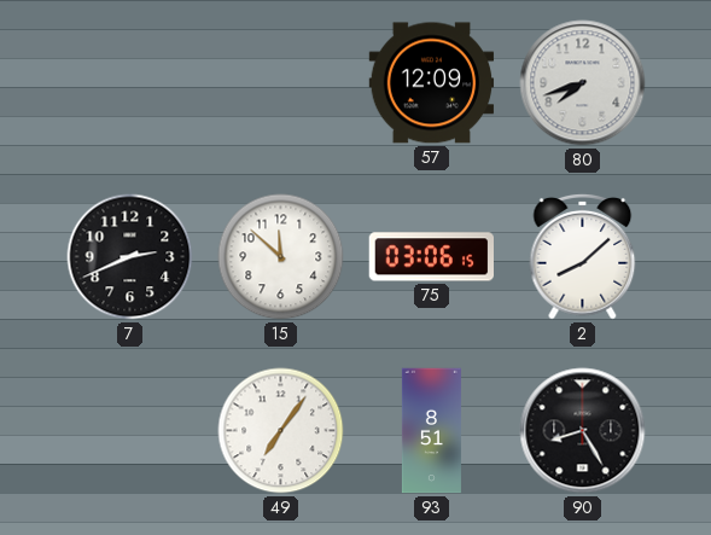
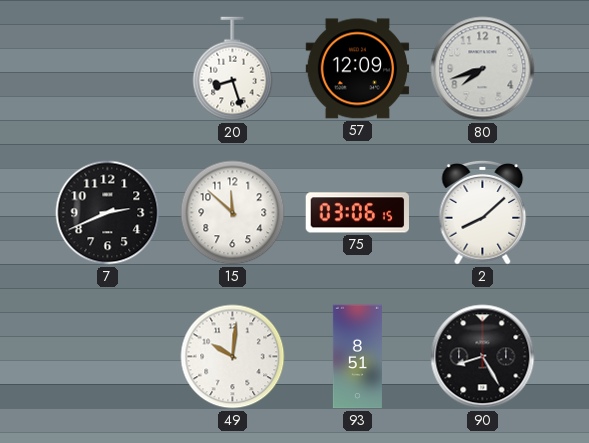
20: none -> 8:27
49: 7:06 -> 10:01
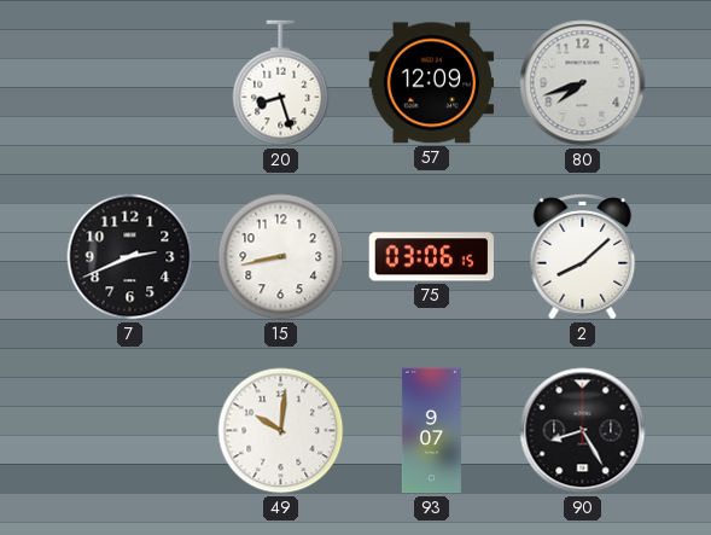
15: 11:52 -> 8:43
93: 8:51 -> 9:07
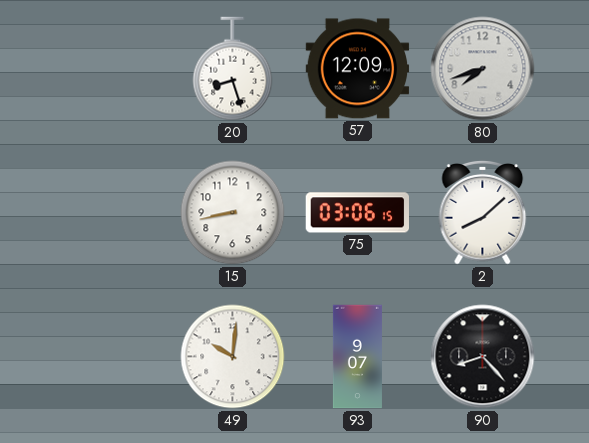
7: 2:41 -> none
90: 8:25 -> 8:23
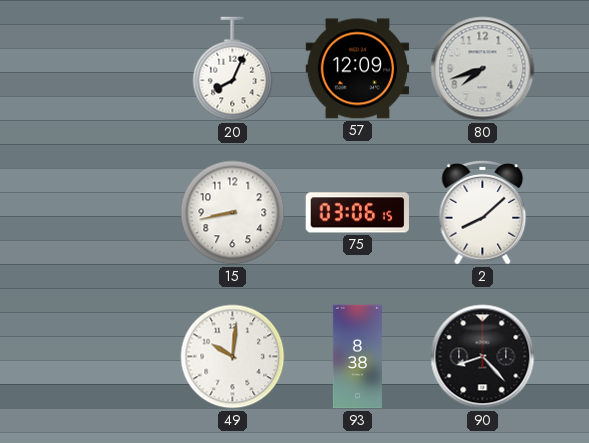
20: 8:27 -> 8:04
93: 9:07 -> 8:38
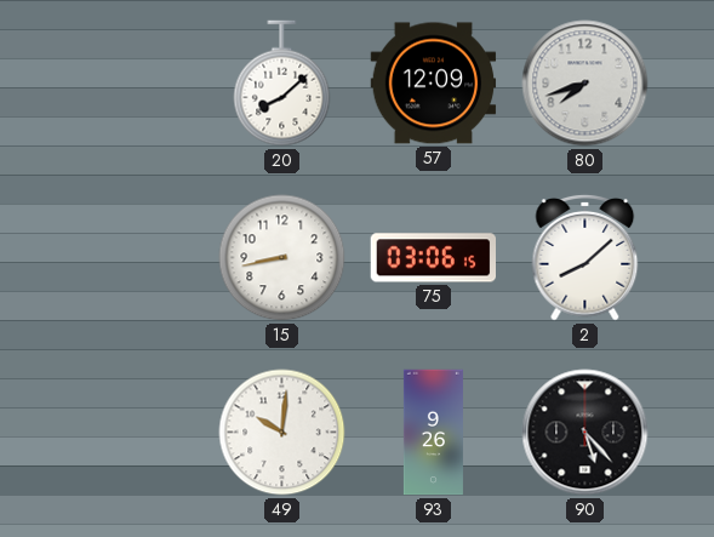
20: 8:04 -> 8:08
93: 8:38 -> 9:26
90: 8:23 -> 5:23
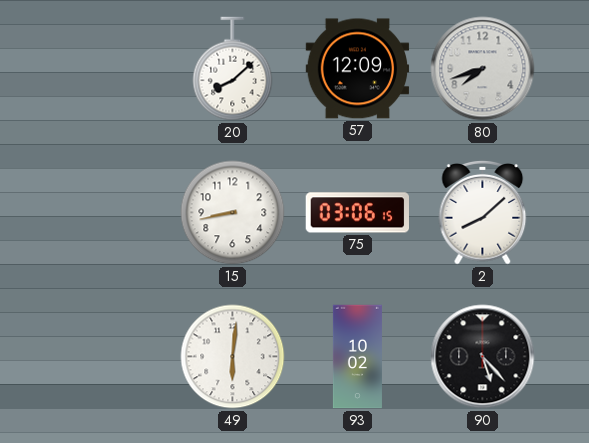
49: 10:01 -> 6:01
93: 9:26 -> 10:02
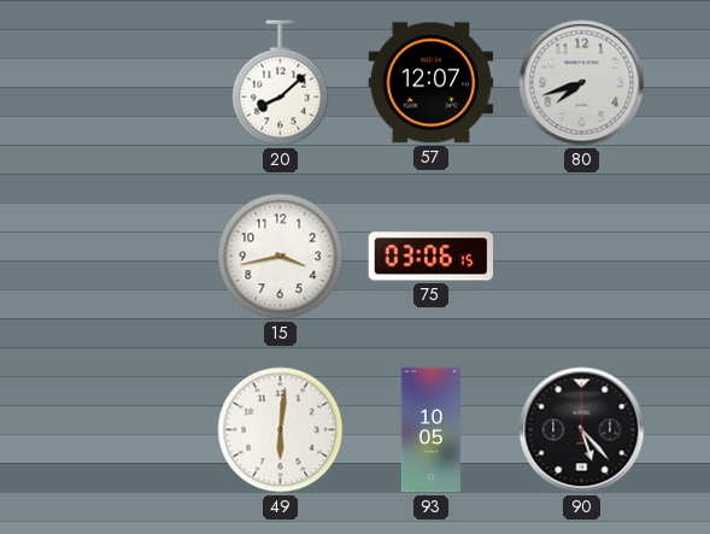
57: 12:09 -> 12:07
15: 8:43 -> 3:43
2: 8:08 -> none
93: 10:02 -> 10:05
